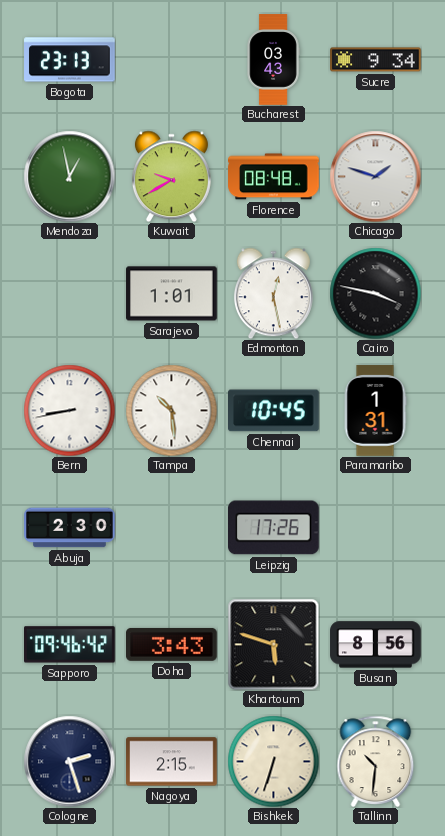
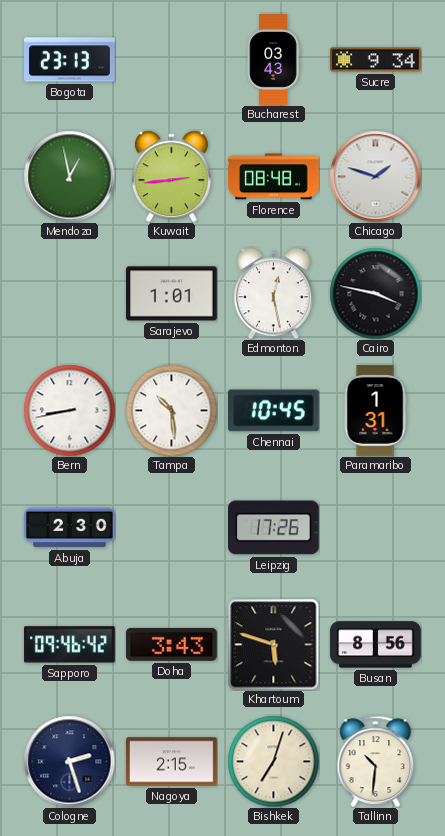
Kuwait: 9:40 -> 2:44
Bishkek: 6:33 -> 7:03
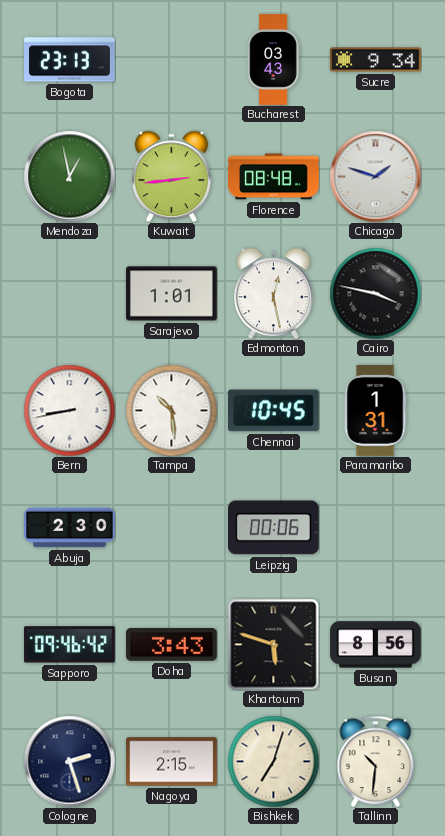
Leipzig: 17:26 -> 00:06
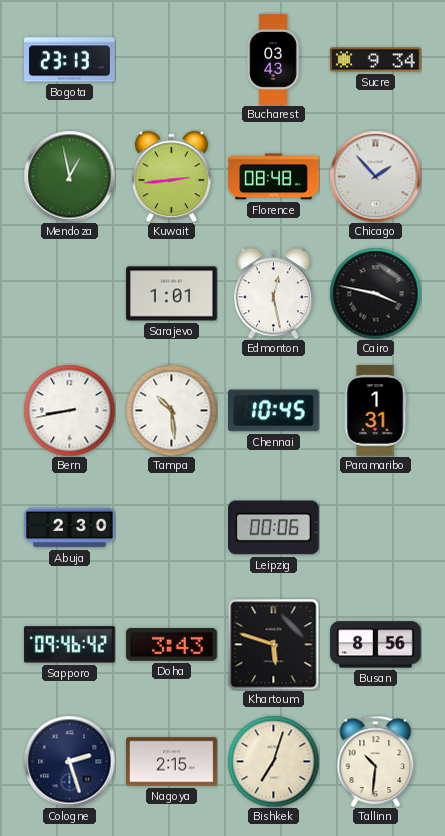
Chicago: 1:48 -> 1:53
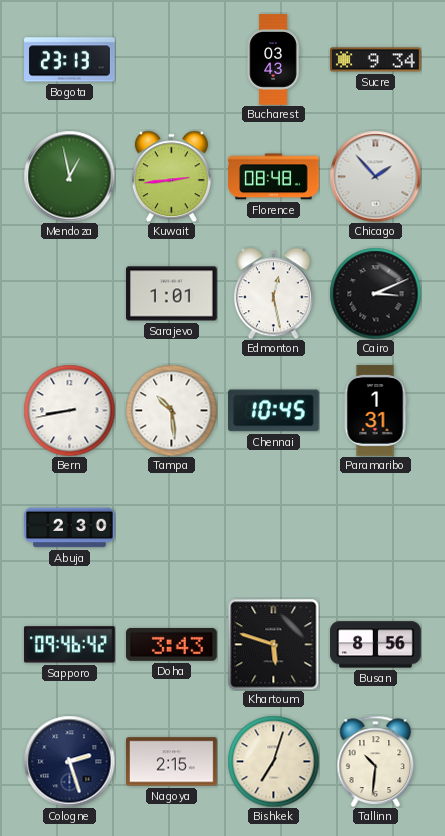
Cairo: 3:47 -> 3:11
Leipzig: 00:06 -> none
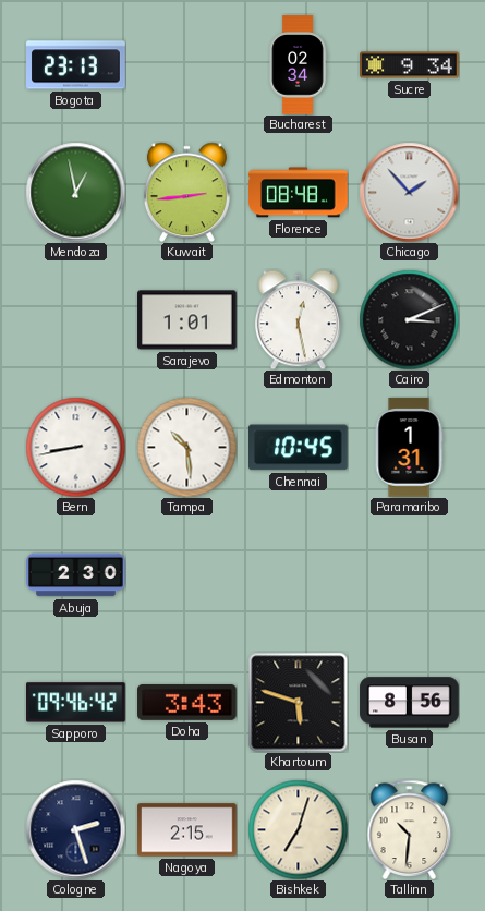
Bucharest: 03:43 -> 02:34
